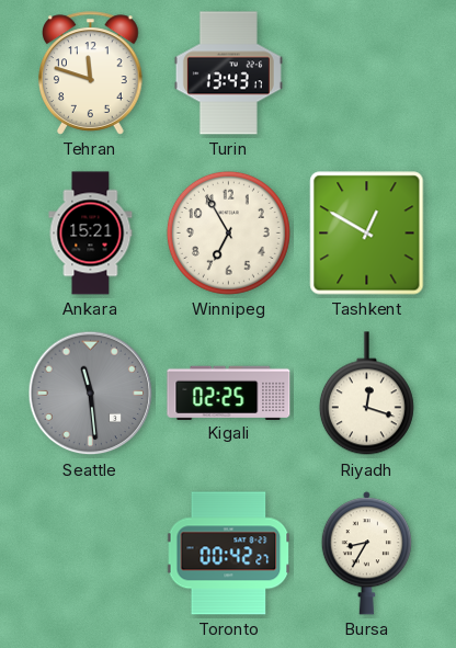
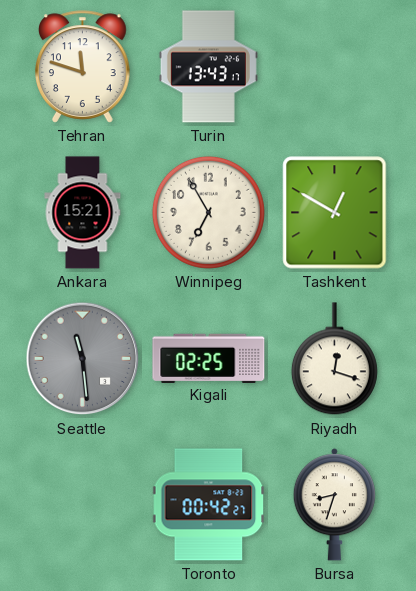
Bursa: 8:35 -> 8:33
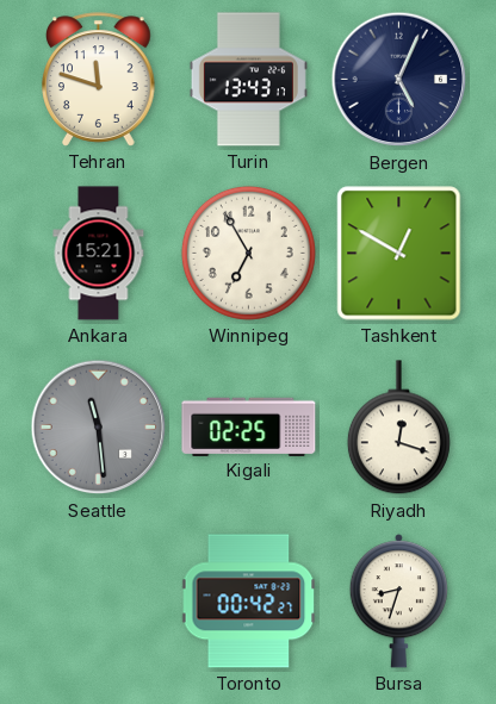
Bergen: none -> 5:04
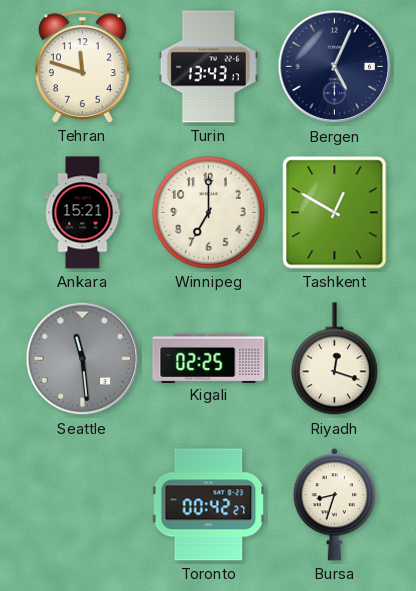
Winnipeg: 6:55 -> 7:00
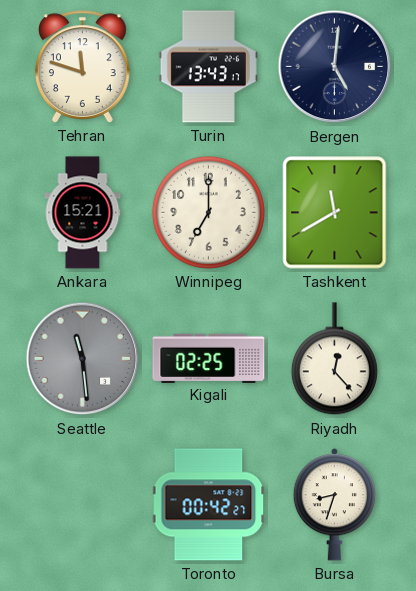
Bergen: 5:04 -> 5:01
Tashkent: 12:50 -> 11:40
Riyadh: 12:18 -> 12:23
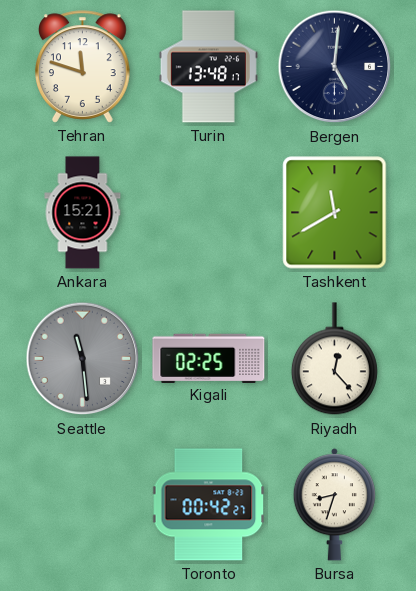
Turin: 13:43 -> 13:48
Winnipeg: 7:00 -> none
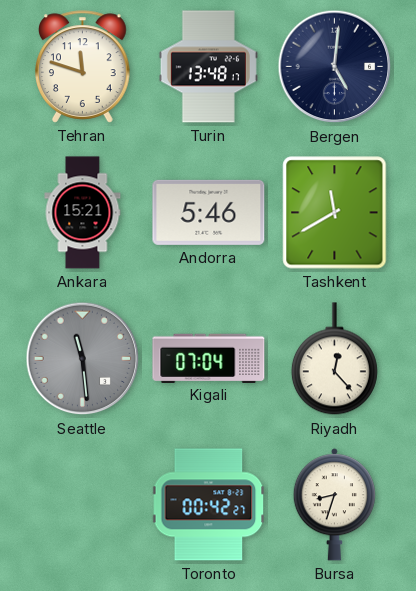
Andorra: none -> 5:46
Kigali: 02:25 -> 07:04
